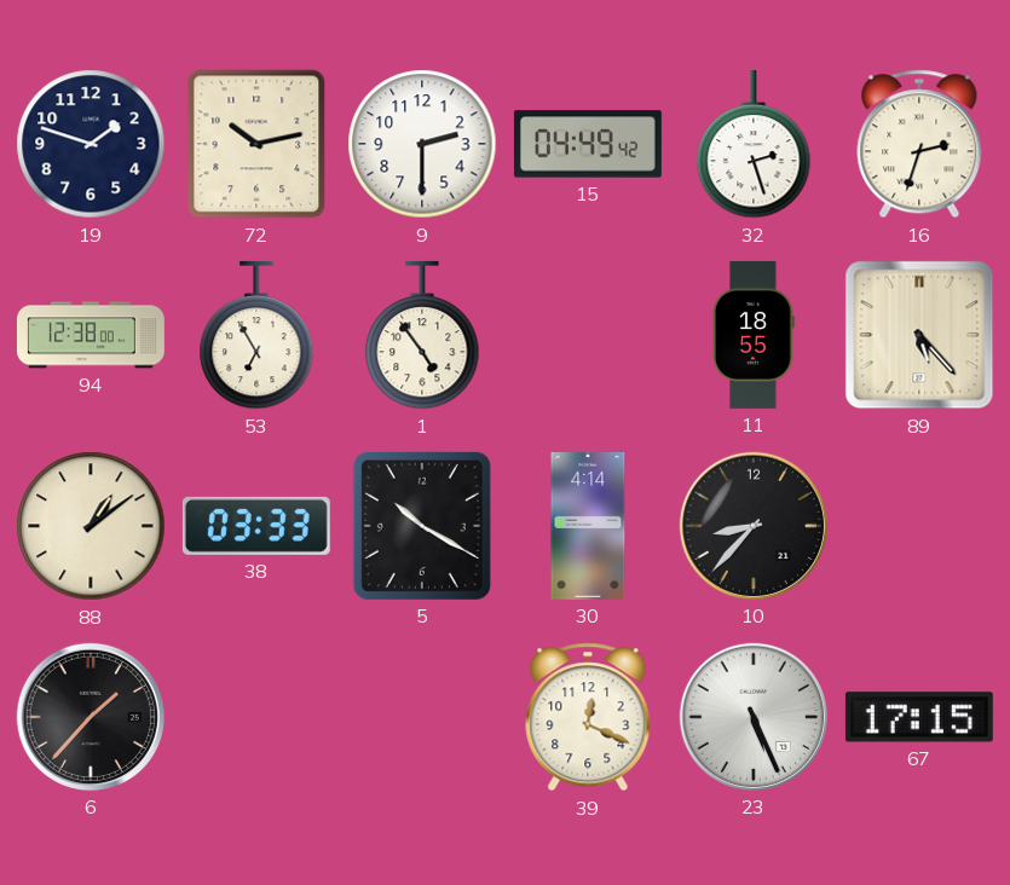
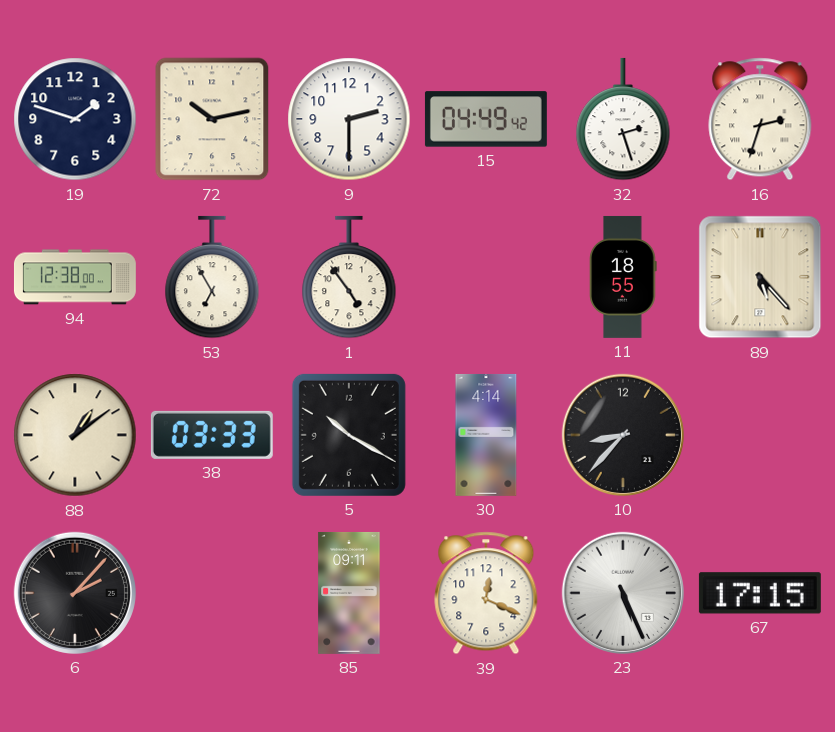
6: 1:37 -> 2:07
85: none -> 09:11
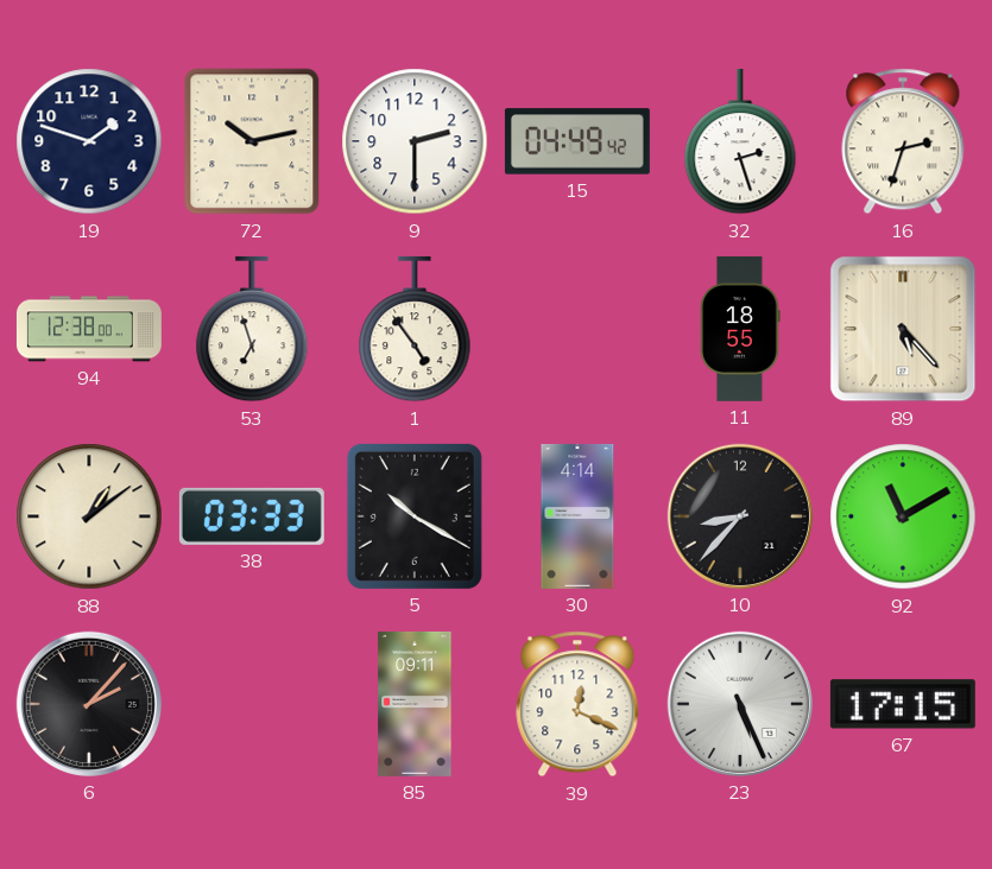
53: 6:55 -> 6:57
92: none -> 11:10
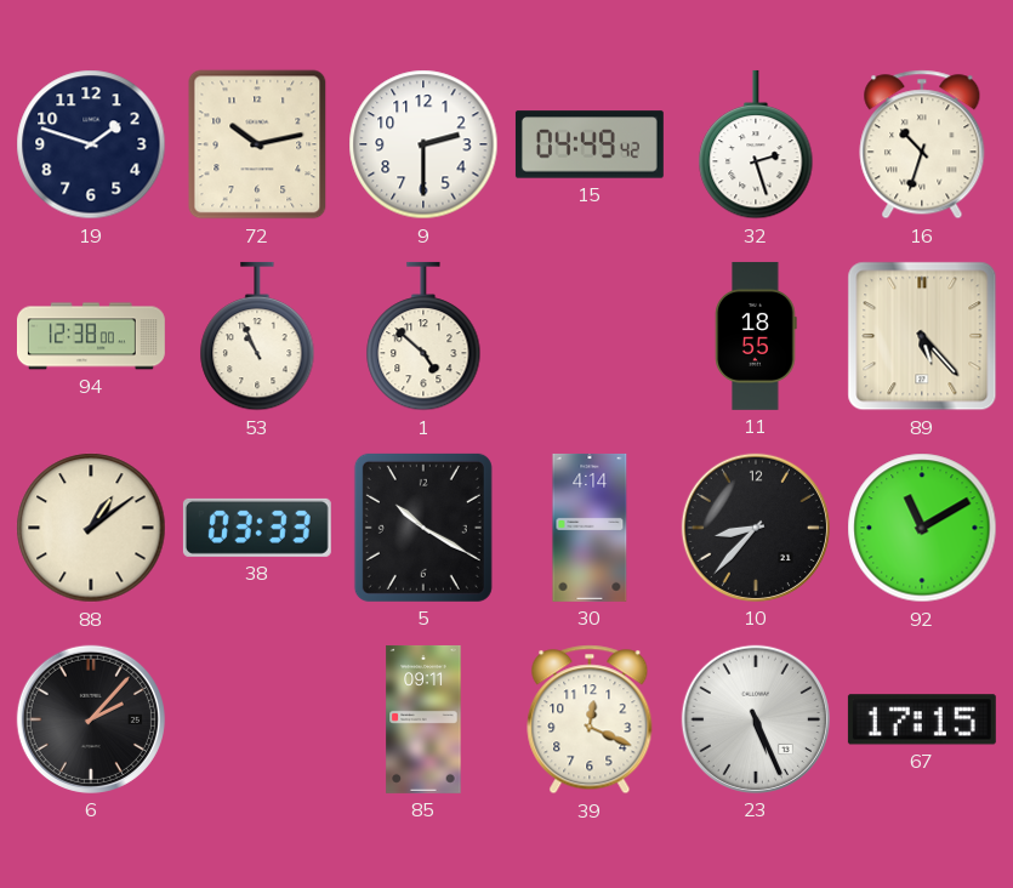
16: 2:33 -> 10:33
53: 6:57 -> 10:56
1: 4:54 -> 4:52
